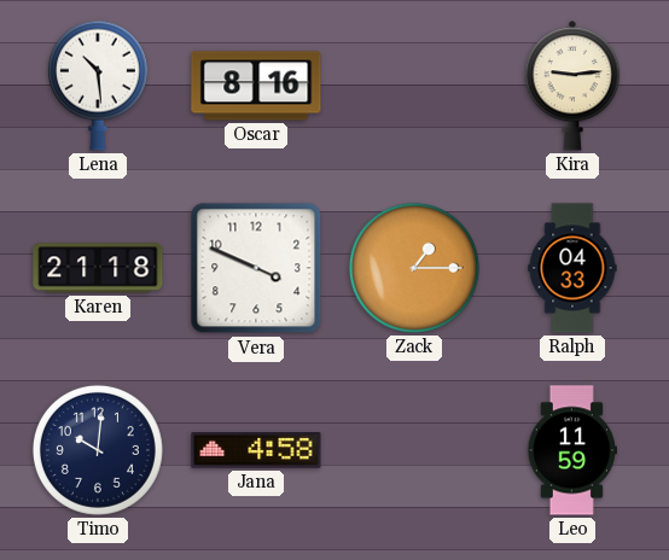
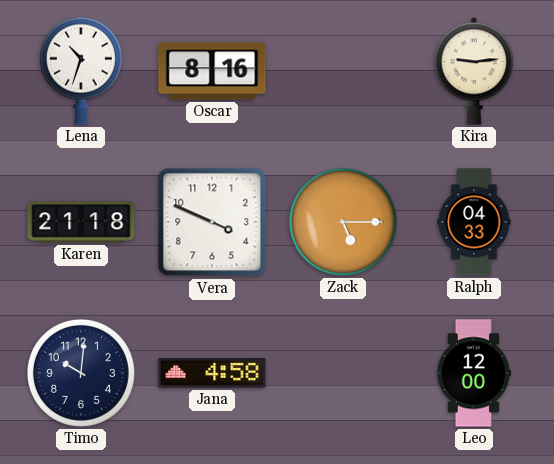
Lena: 10:29 -> 10:33
Zack: 1:15 -> 5:15
Leo: 11:59 -> 12:00
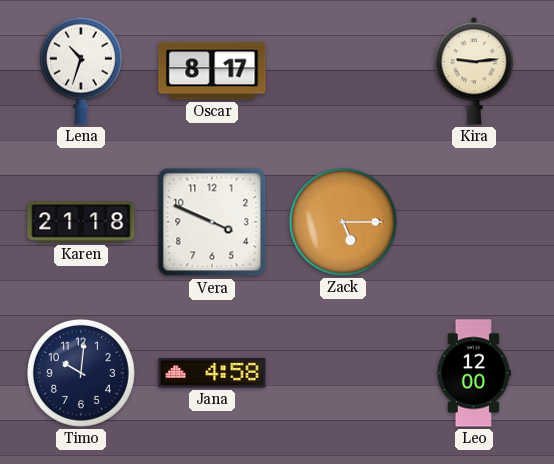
Oscar: 8:16 -> 8:17
Ralph: 04:33 -> none
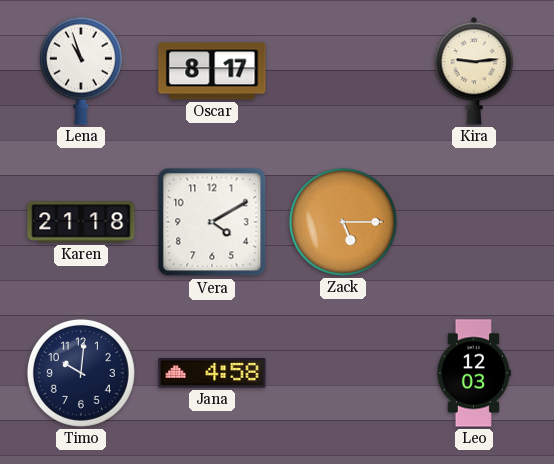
Lena: 10:33 -> 10:57
Vera: 3:49 -> 4:10
Leo: 12:00 -> 12:03
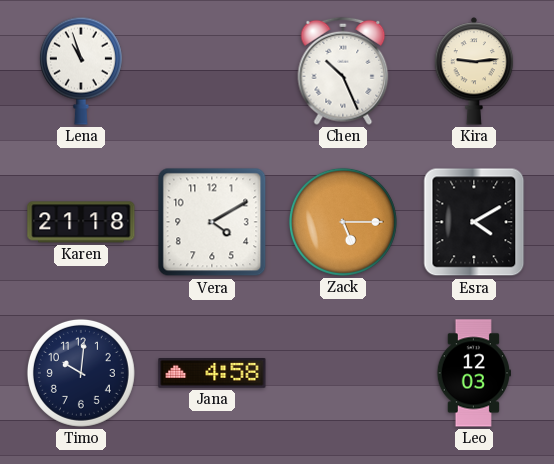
Oscar: 8:17 -> none
Chen: none -> 10:26
Esra: none -> 4:10
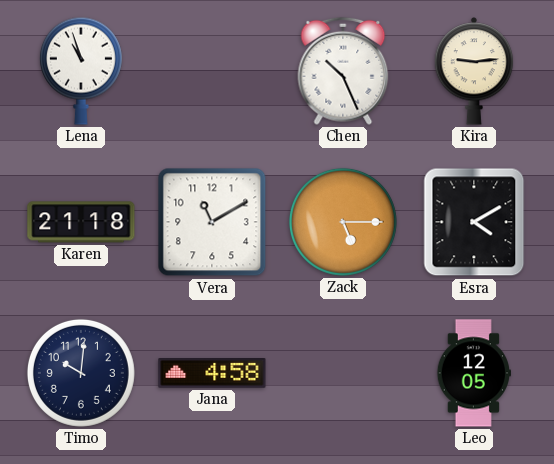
Vera: 4:10 -> 11:10
Leo: 12:03 -> 12:05
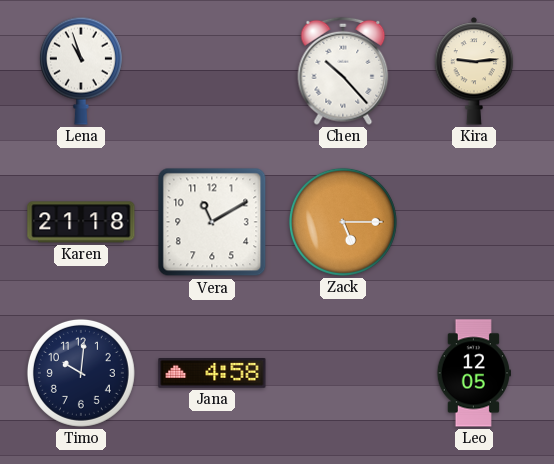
Chen: 10:26 -> 10:23
Esra: 4:10 -> none
